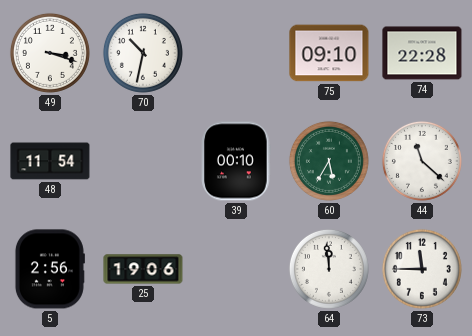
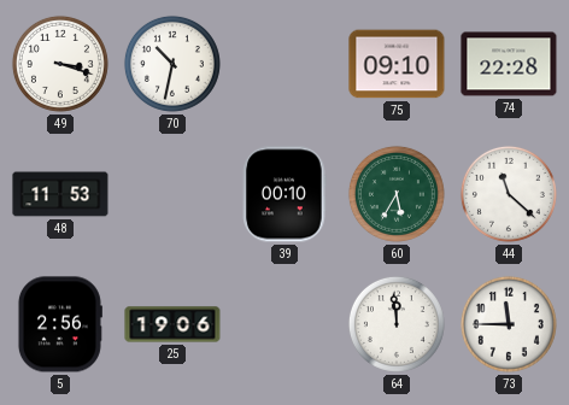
48: 11:54 -> 11:53
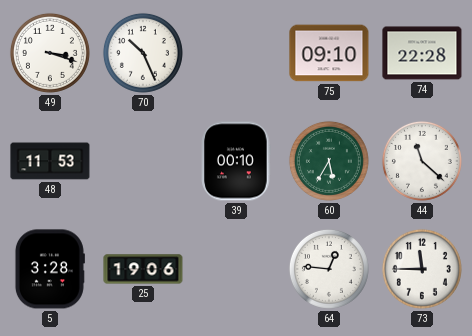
70: 10:32 -> 10:26
5: 2:56 -> 3:28
64: 11:59 -> 12:46
